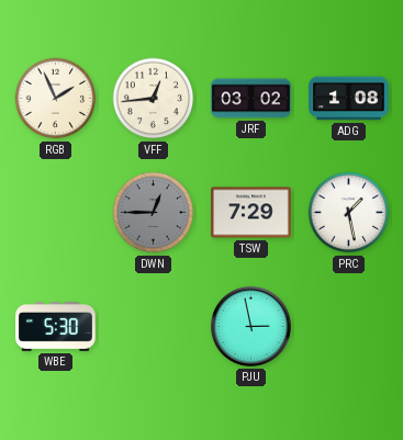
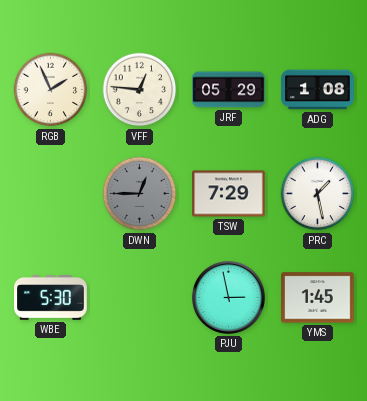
VFF: 12:44 -> 12:46
JRF: 03:02 -> 05:29
YMS: none -> 1:45
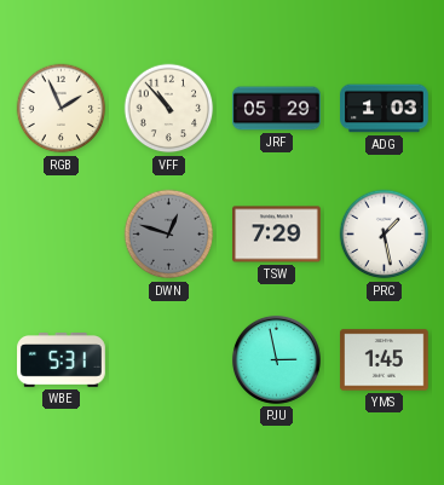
VFF: 12:46 -> 10:53
ADG: 1:08 -> 1:03
DWN: 12:45 -> 12:48
WBE: 5:30 -> 5:31
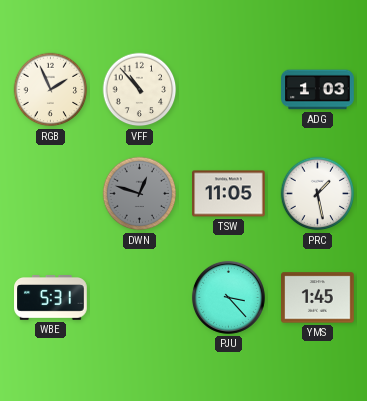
JRF: 05:29 -> none
TSW: 7:29 -> 11:05
PJU: 2:58 -> 3:23
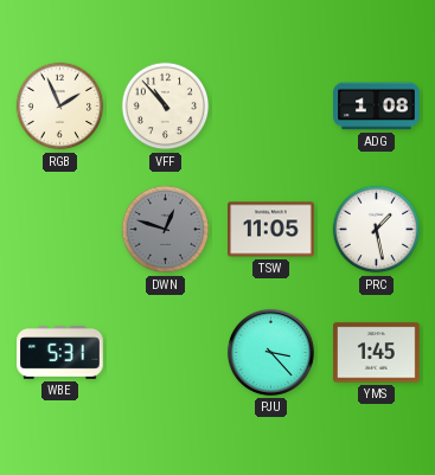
ADG: 1:03 -> 1:08
